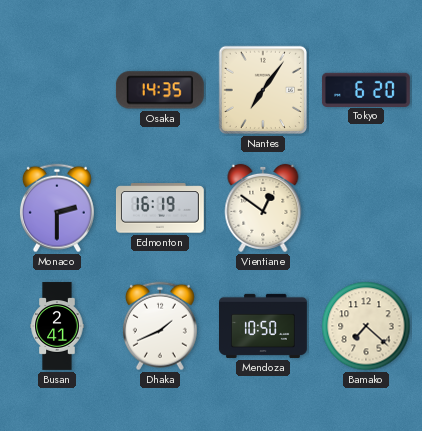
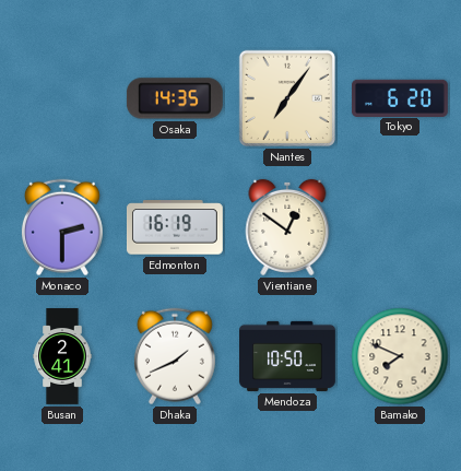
Bamako: 7:22 -> 7:49
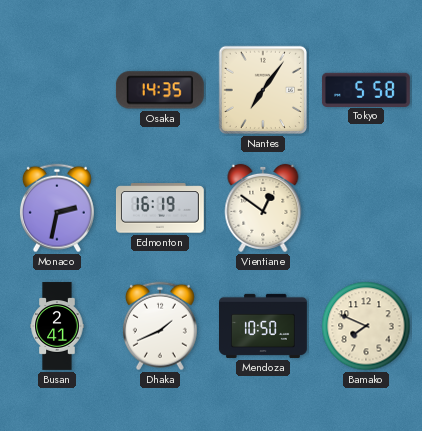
Tokyo: 6:20 -> 5:58
Monaco: 2:30 -> 2:32
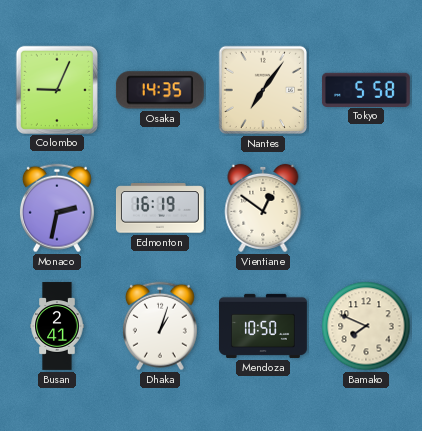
Colombo: none -> 9:04
Dhaka: 1:41 -> 1:03
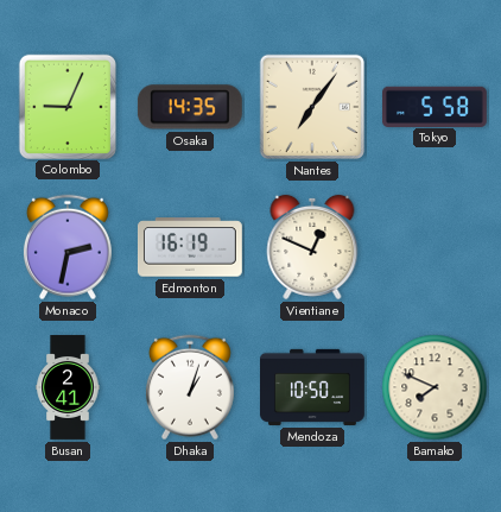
Vientiane: 12:51 -> 12:49
